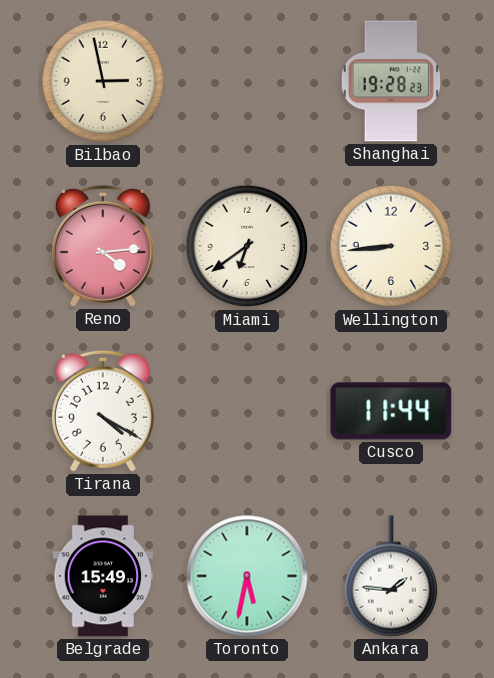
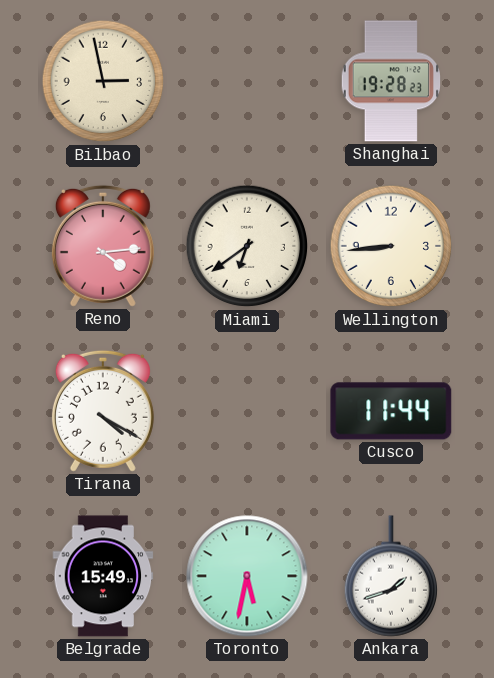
Ankara: 1:46 -> 1:42
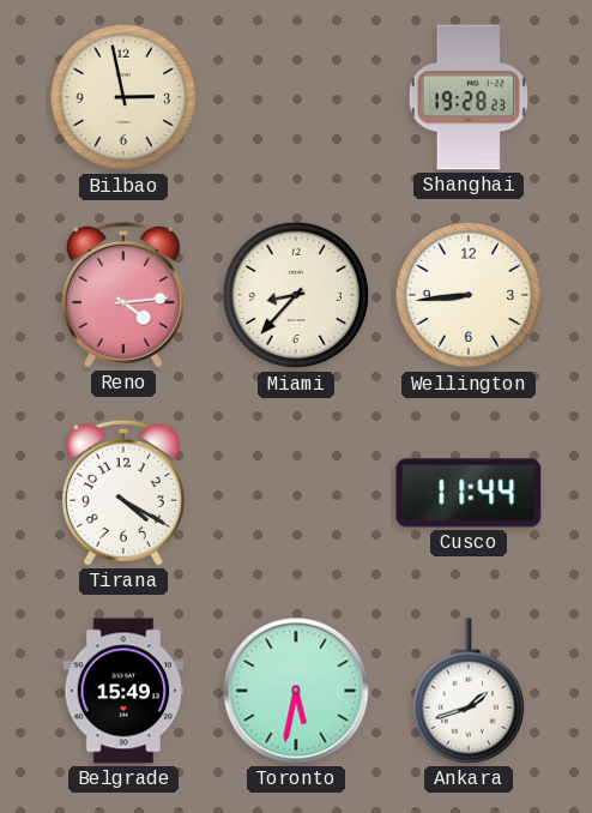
Miami: 6:39 -> 8:37
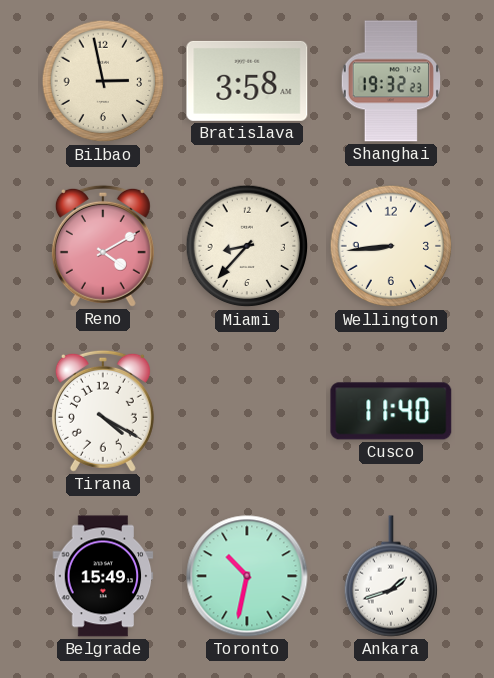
Bratislava: none -> 3:58
Shanghai: 19:28 -> 19:32
Reno: 4:14 -> 4:10
Cusco: 11:44 -> 11:40
Toronto: 5:32 -> 10:32
